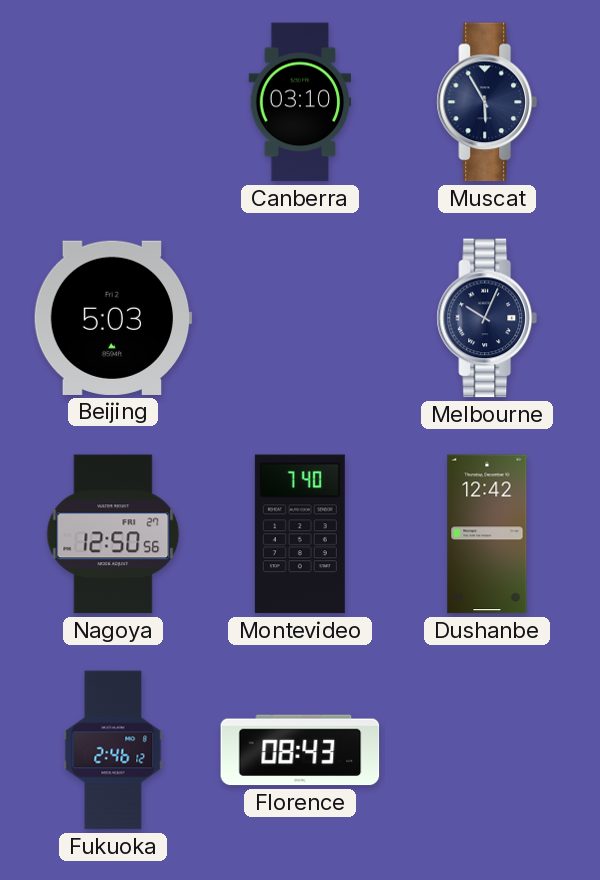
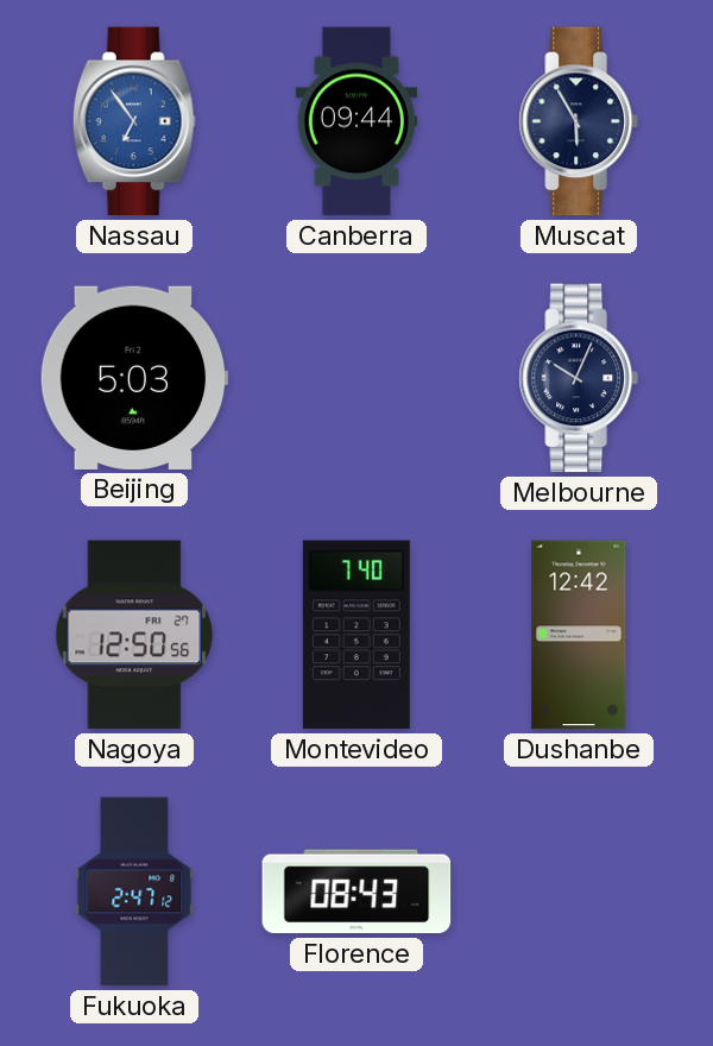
Nassau: none -> 6:54
Canberra: 03:10 -> 09:44
Fukuoka: 2:46 -> 2:47
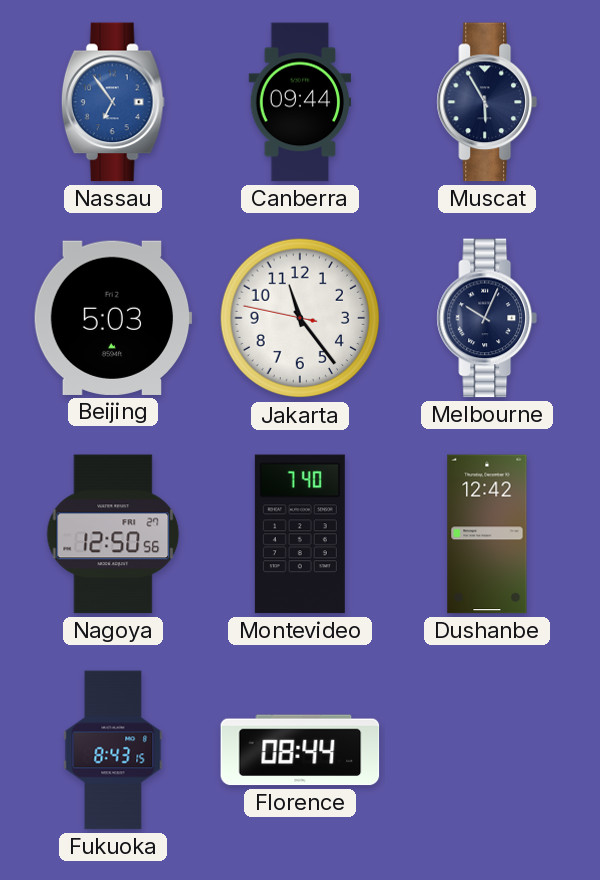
Jakarta: none -> 11:23
Fukuoka: 2:47 -> 8:43
Florence: 08:43 -> 08:44
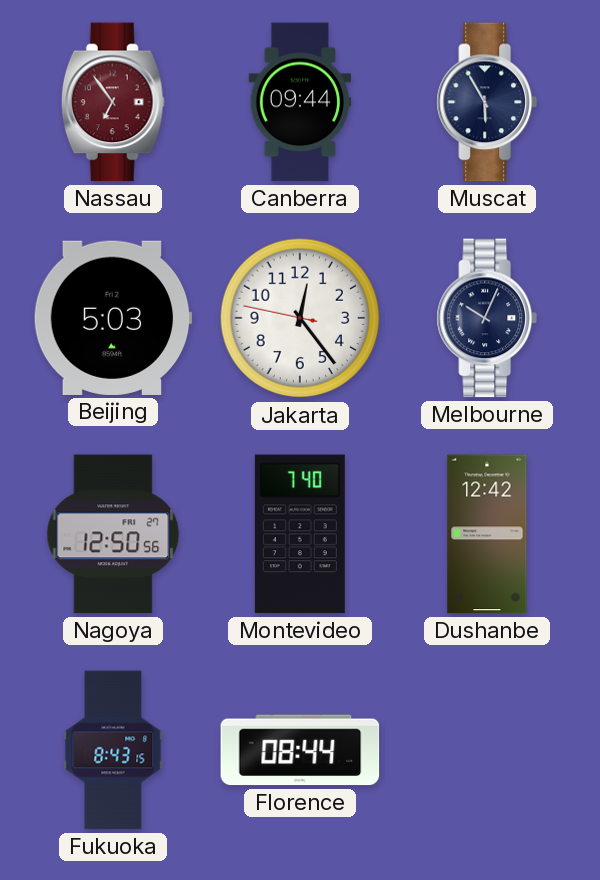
Nassau dial: blue -> burgundy
Jakarta: 11:23 -> 12:23
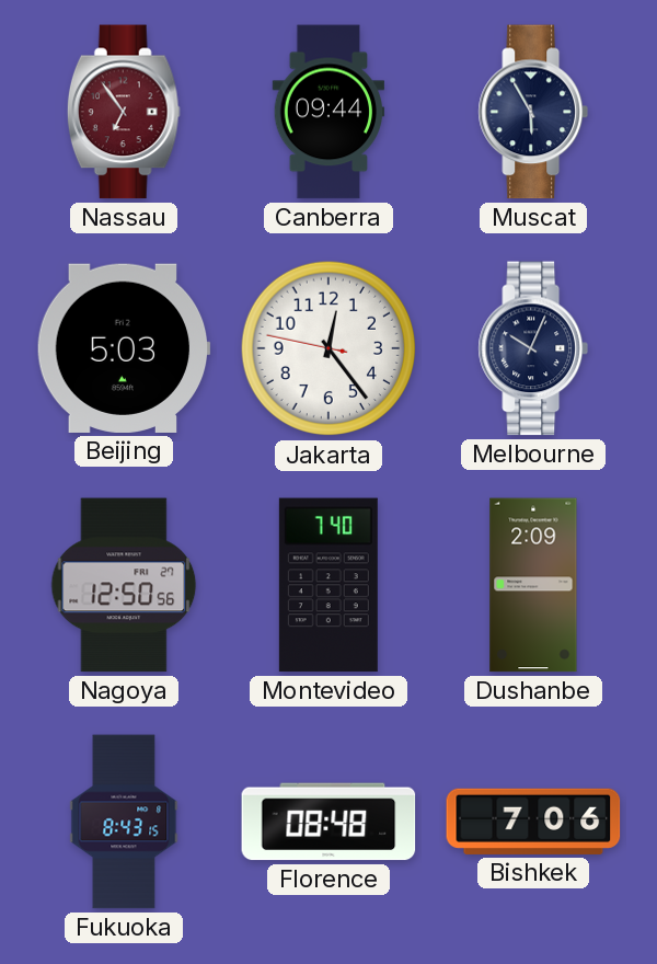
Dushanbe: 12:42 -> 2:09
Florence: 08:44 -> 08:48
Bishkek: none -> 7:06
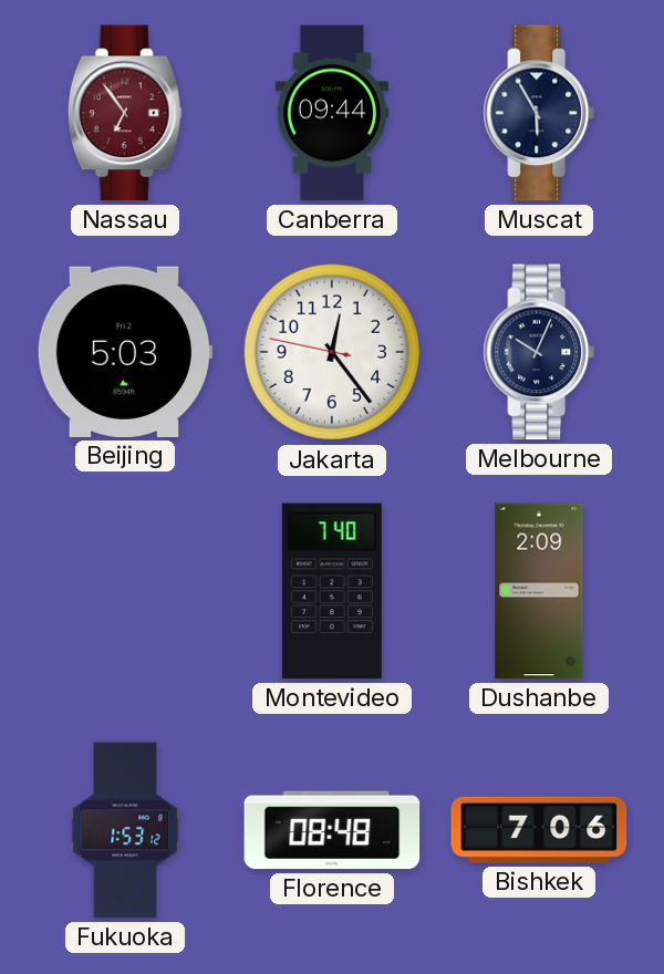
Nagoya: 12:50 -> none
Fukuoka: 8:43 -> 1:53
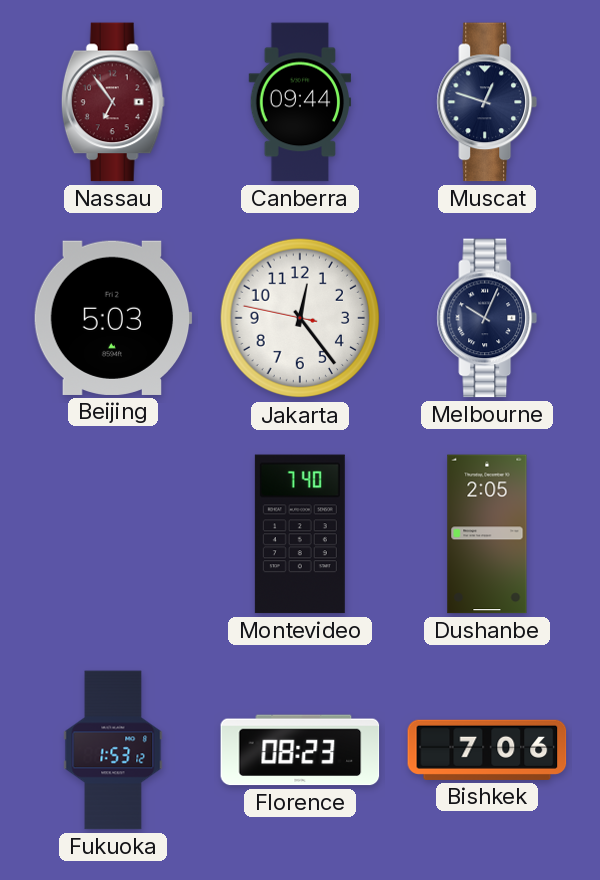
Muscat: 5:55 -> 12:48
Dushanbe: 2:09 -> 2:05
Florence: 08:48 -> 08:23
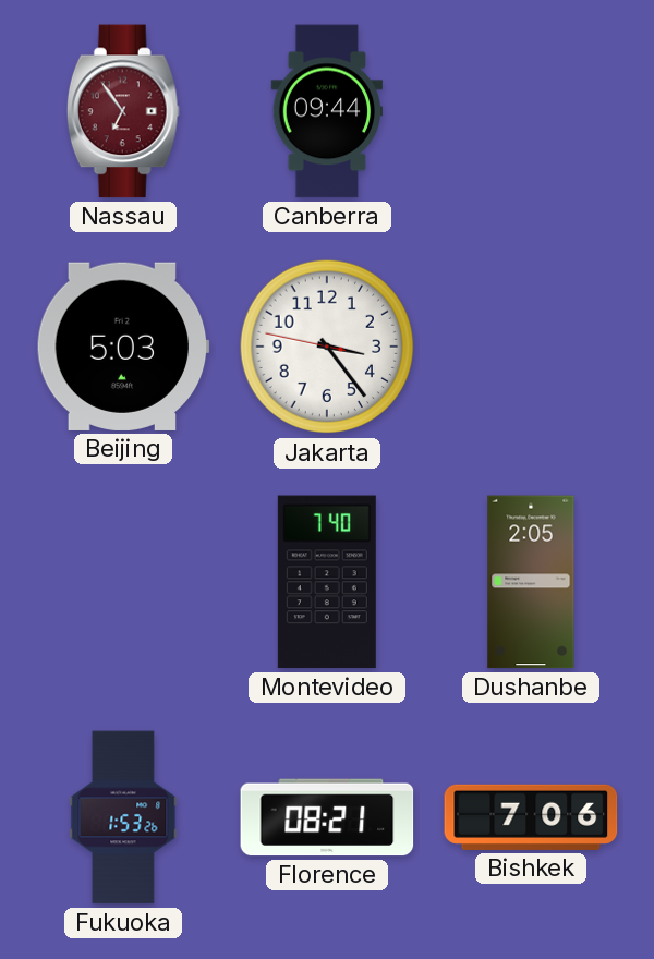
Muscat: 12:48 -> none
Jakarta: 12:23 -> 3:23
Melbourne: 10:04 -> none
Fukuoka: 1:53:12 -> 1:53:26
Florence: 08:23 -> 08:21
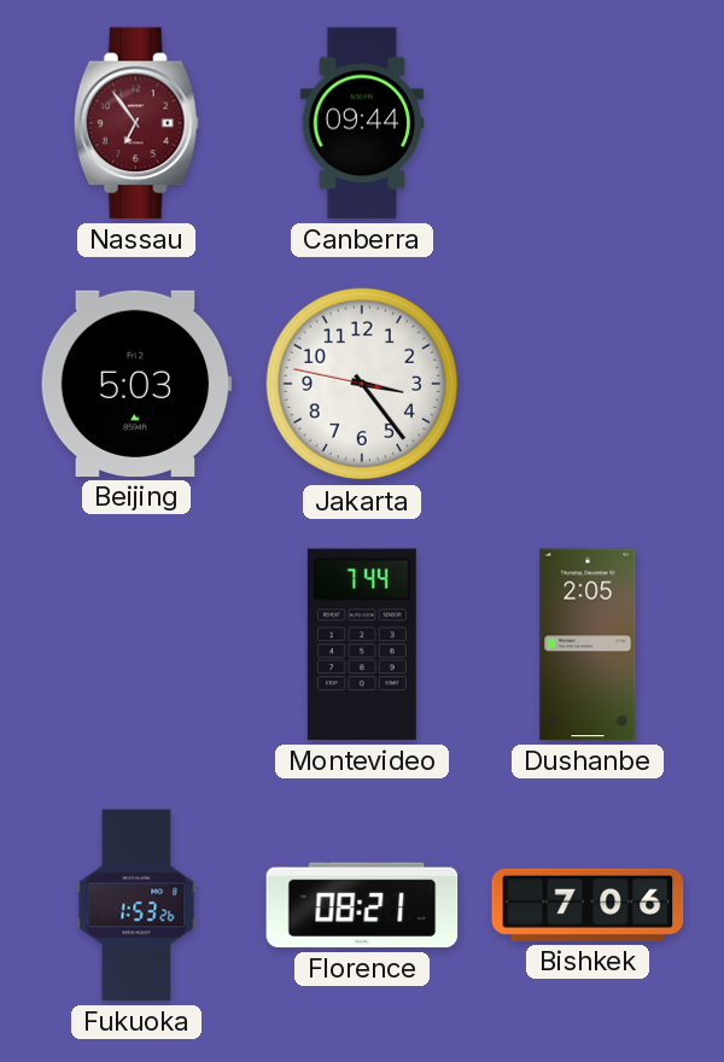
Montevideo: 7:40 -> 7:44
